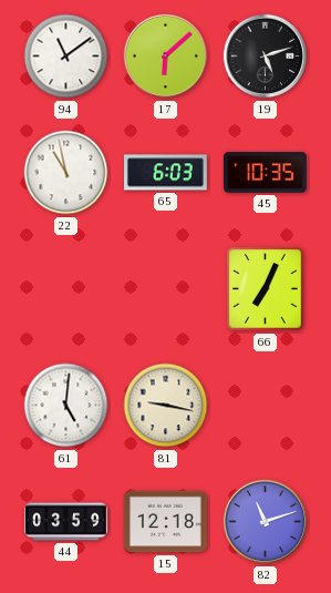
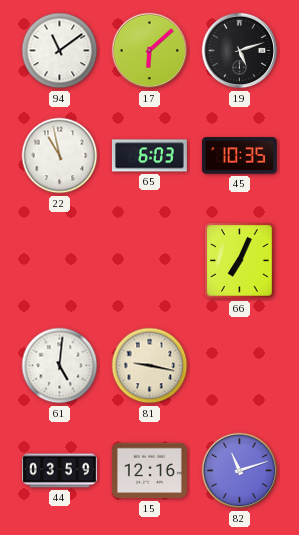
15: 12:18 -> 12:16
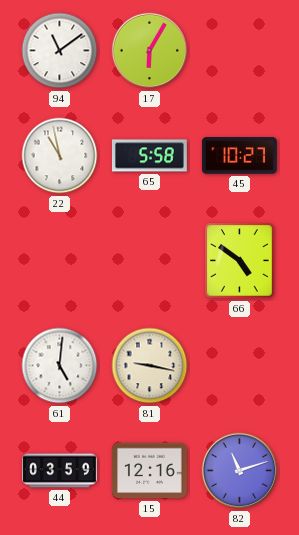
17: 6:08 -> 6:05
19: 5:12 -> none
65: 6:03 -> 5:58
45: 10:35 -> 10:27
66: 7:04 -> 4:51
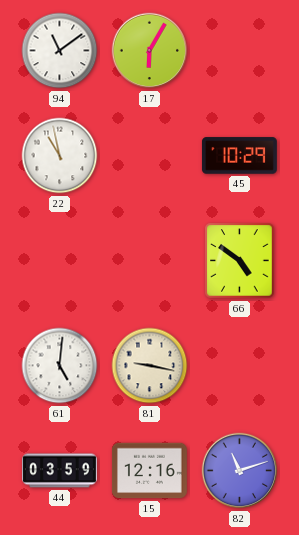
65: 5:58 -> none
45: 10:27 -> 10:29
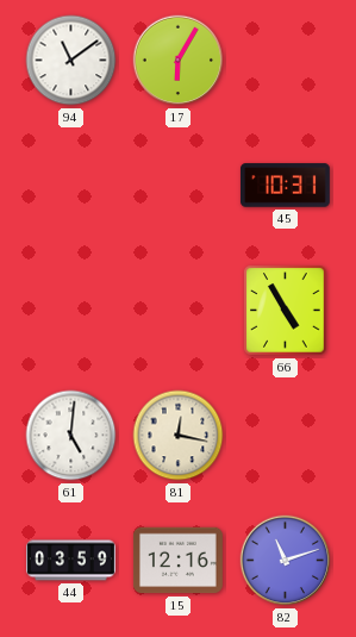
22: 10:58 -> none
45: 10:29 -> 10:31
66: 4:51 -> 4:55
81: 9:17 -> 12:17
